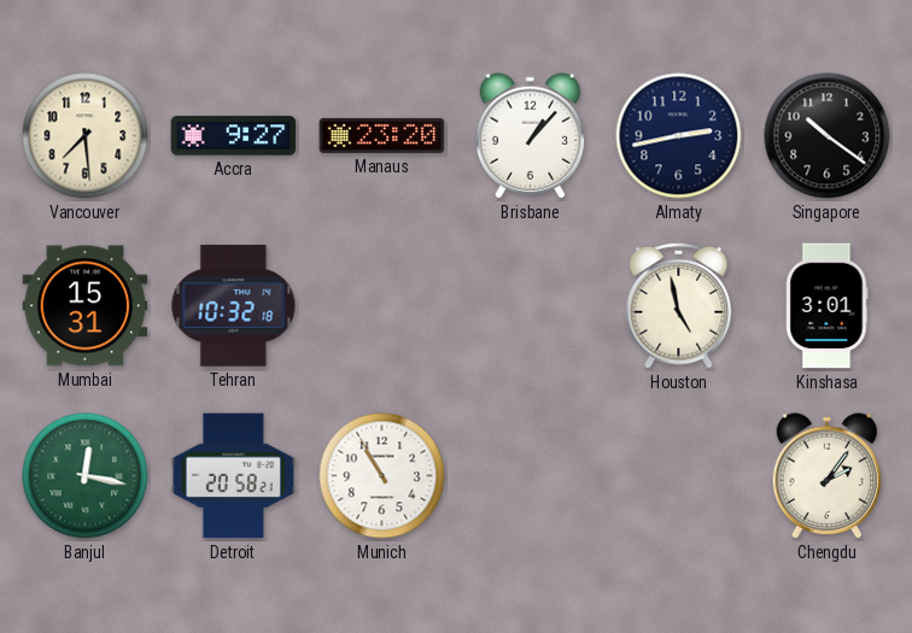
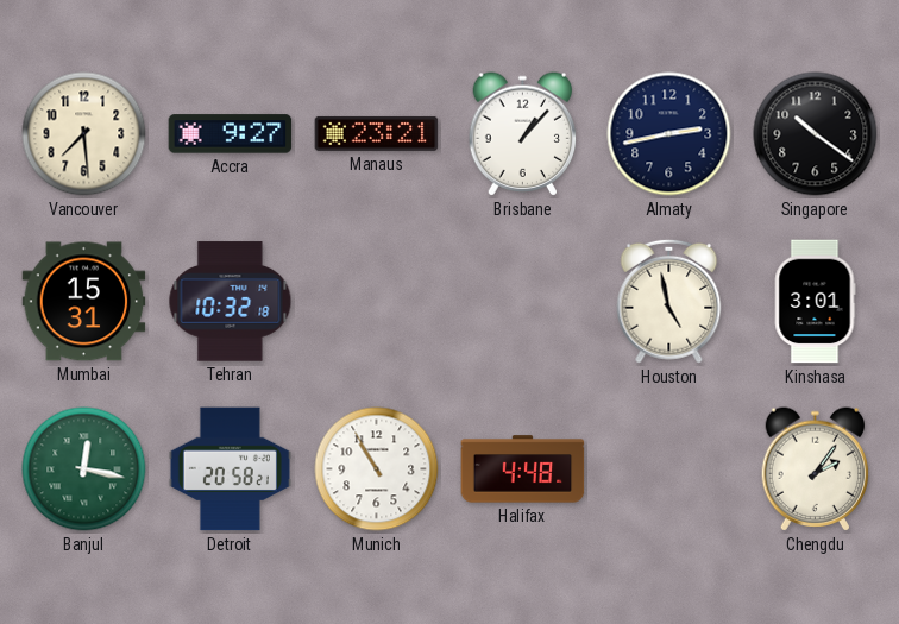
Manaus: 23:20 -> 23:21
Halifax: none -> 4:48
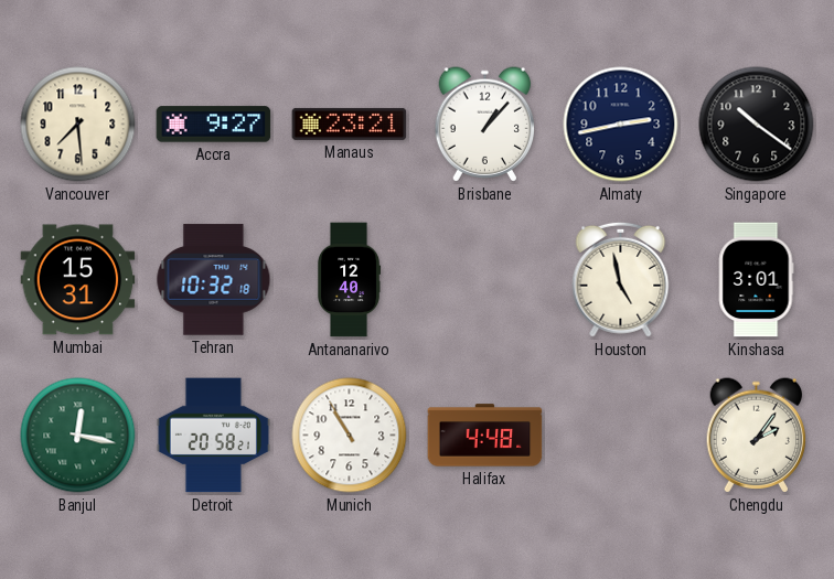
Antananarivo: none -> 12:40
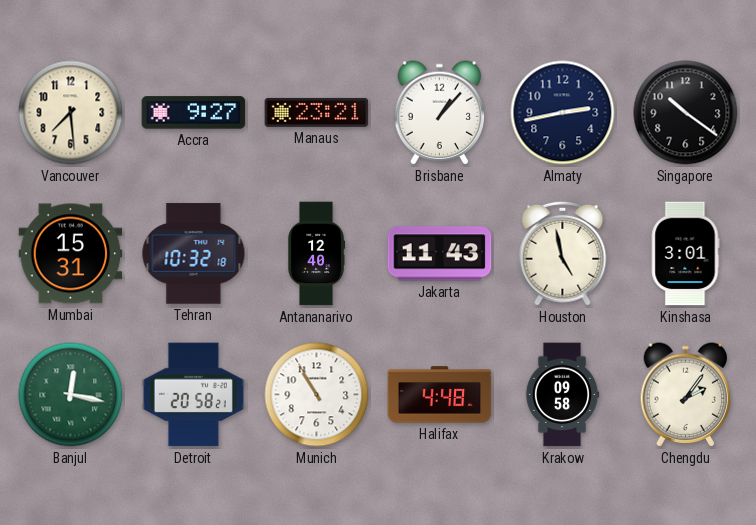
Jakarta: none -> 11:43
Krakow: none -> 09:58
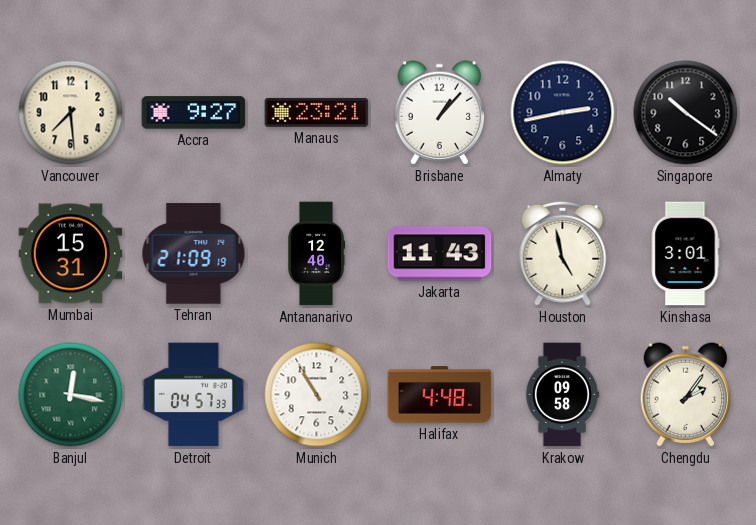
Tehran: 10:32 -> 21:09
Detroit: 20:58 -> 04:57
